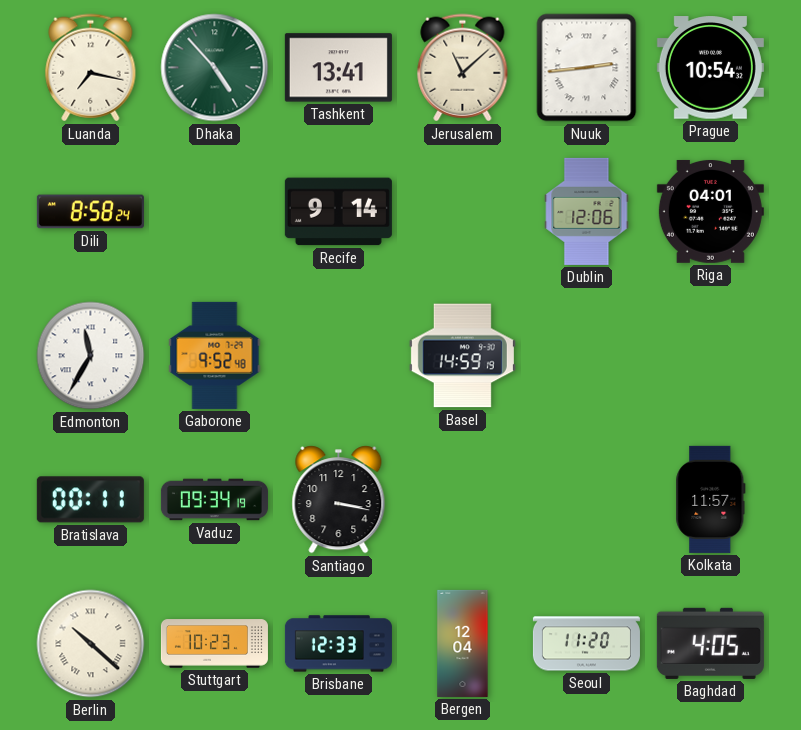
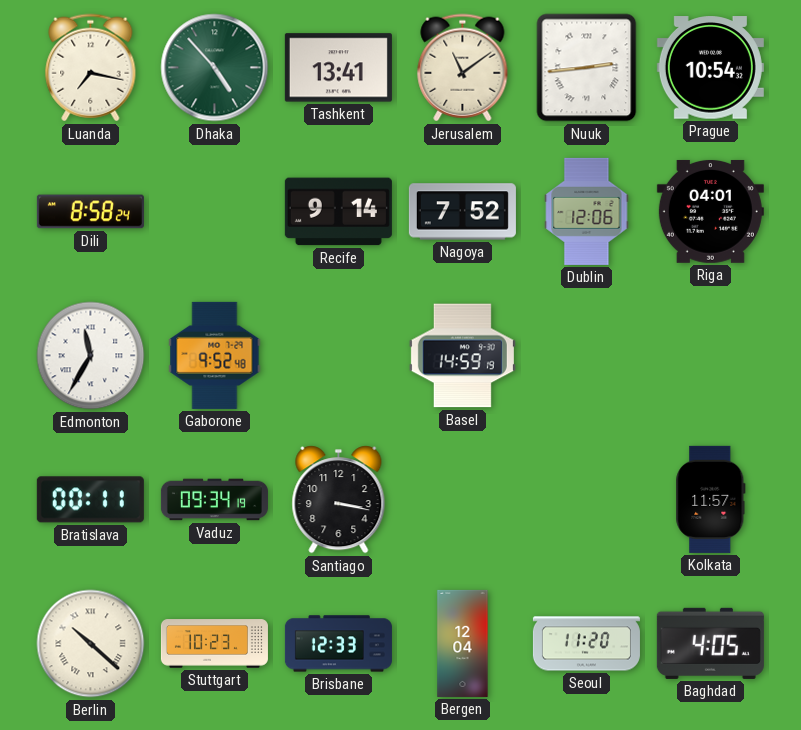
Jerusalem: 11:08 -> 11:09
Nagoya: none -> 7:52
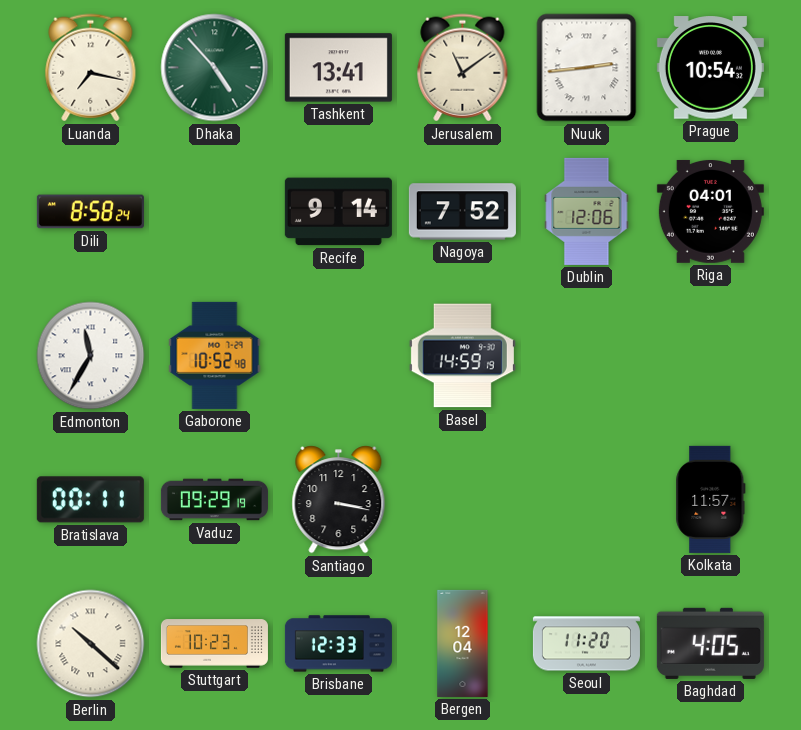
Gaborone: 9:52 -> 10:52
Vaduz: 09:34 -> 09:29
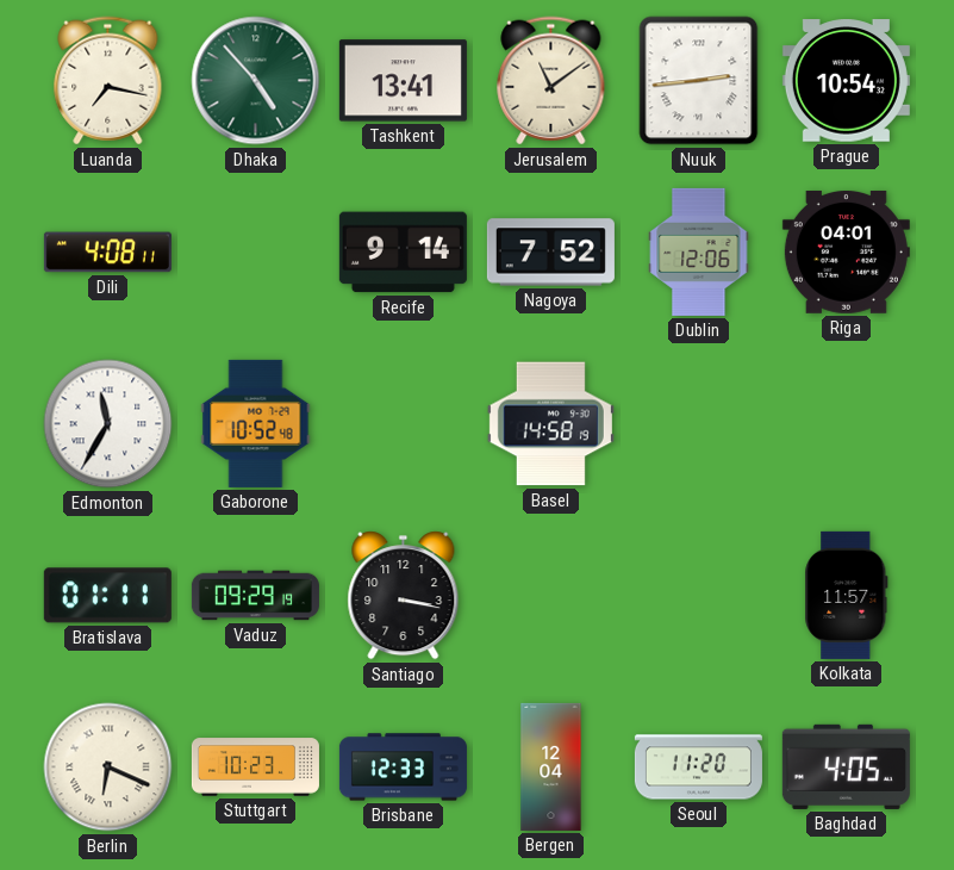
Dili: 8:58 -> 4:08
Basel: 14:59 -> 14:58
Bratislava: 00:11 -> 01:11
Berlin: 10:22 -> 6:19
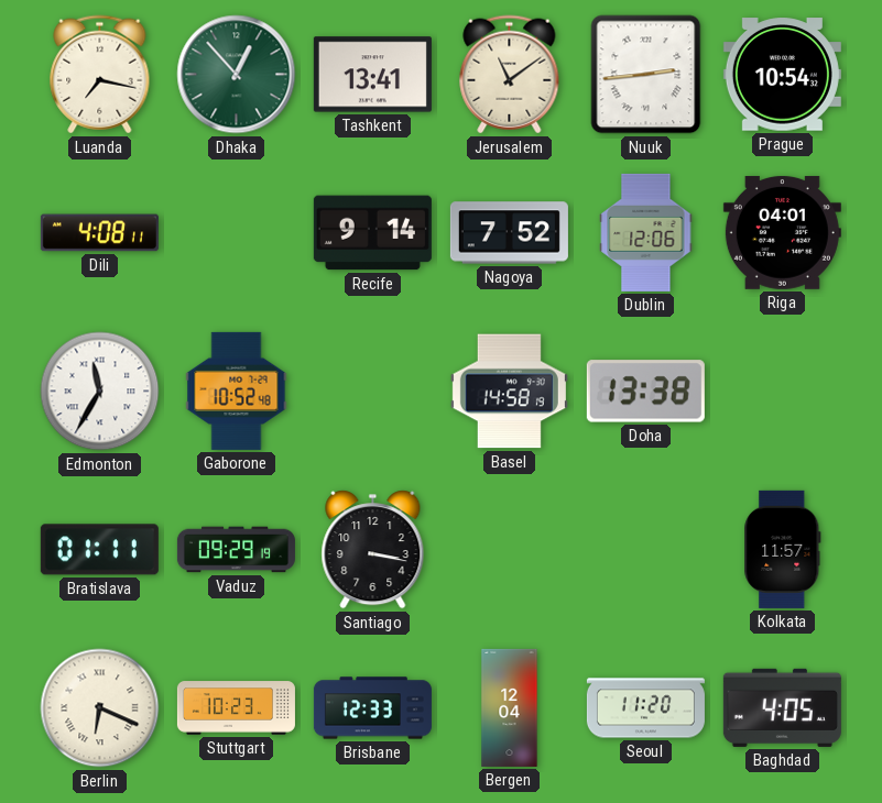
Dhaka: 4:53 -> 12:53
Doha: none -> 13:38
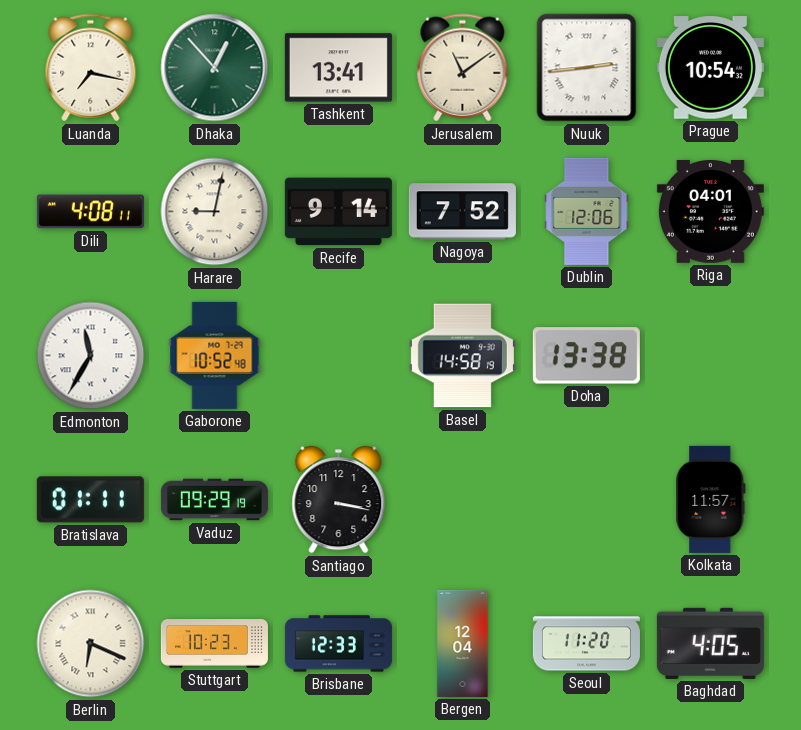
Harare: none -> 9:02
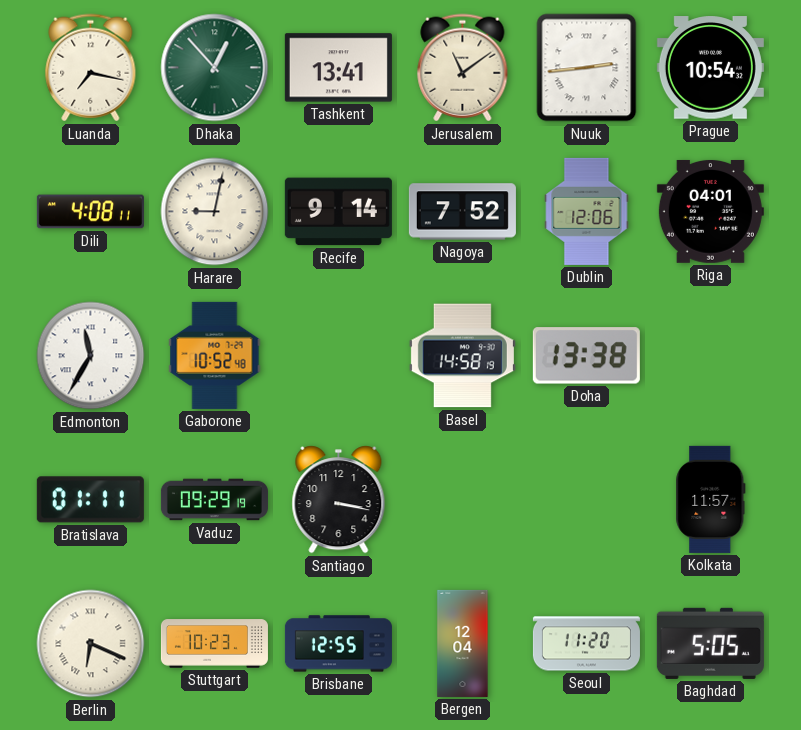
Brisbane: 12:33 -> 12:55
Baghdad: 4:05 -> 5:05
